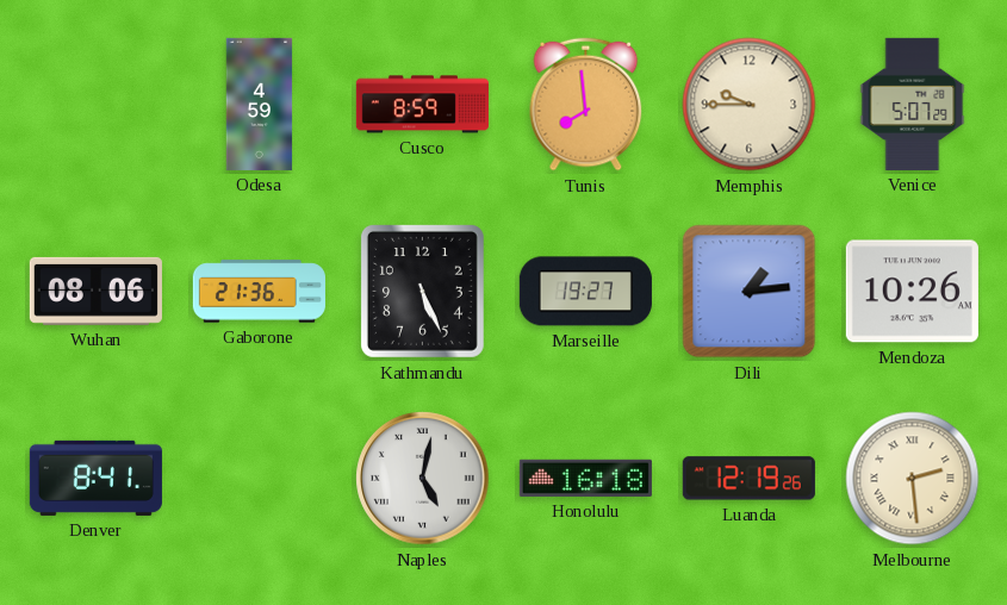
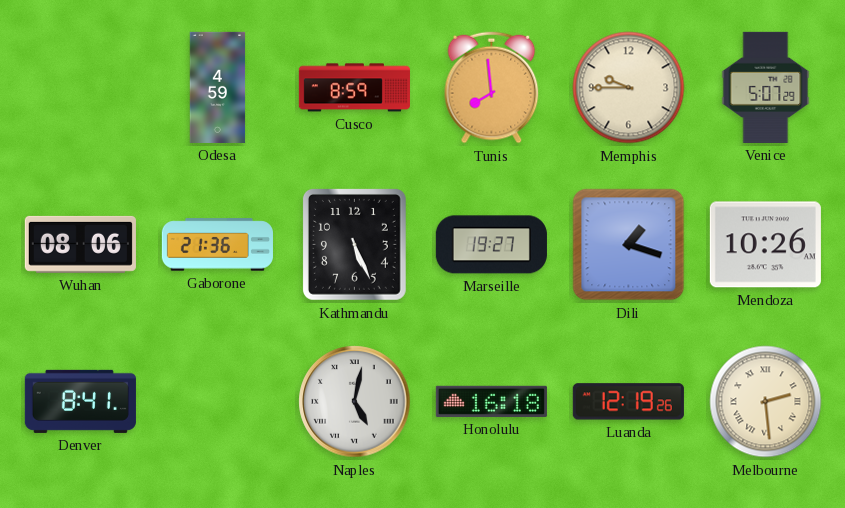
Dili: 1:14 -> 1:18
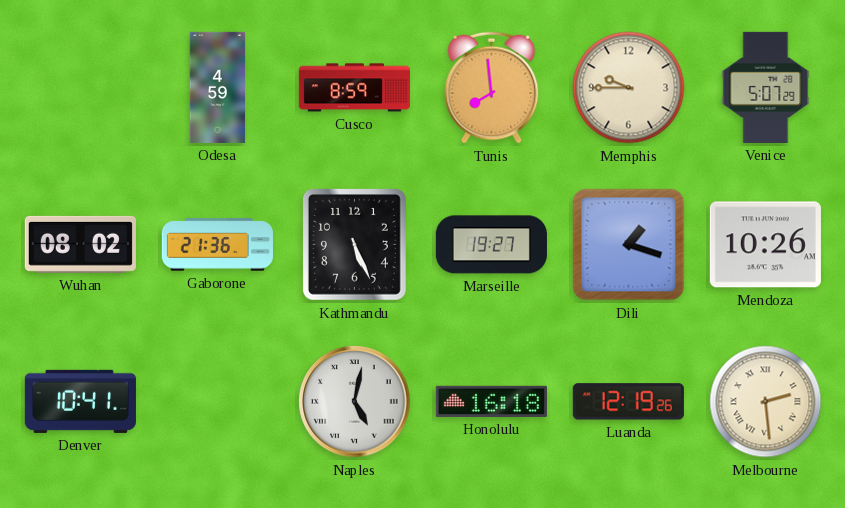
Wuhan: 08:06 -> 08:02
Denver: 8:41 -> 10:41
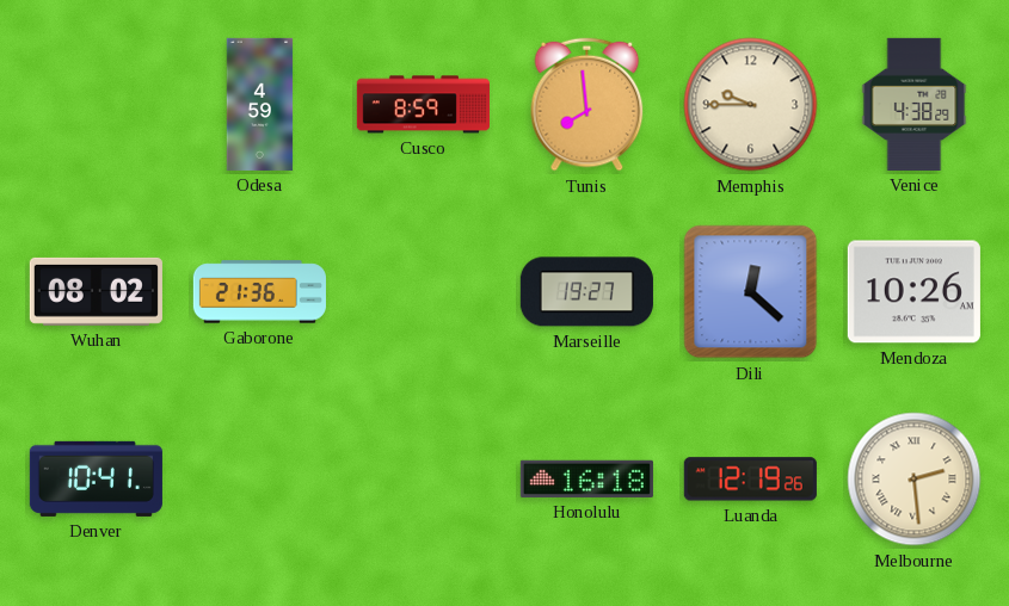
Venice: 5:07 -> 4:38
Kathmandu: 5:26 -> none
Dili: 1:18 -> 12:22
Naples: 5:02 -> none
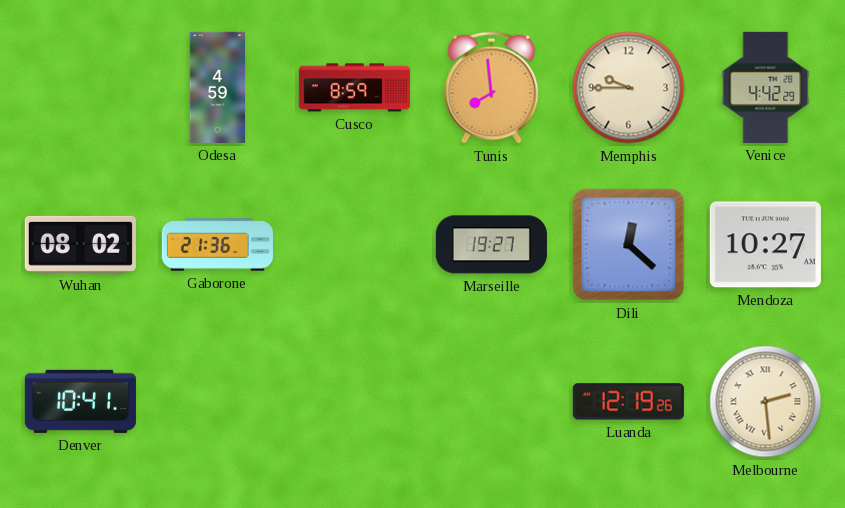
Venice: 4:38 -> 4:42
Mendoza: 10:26 -> 10:27
Honolulu: 16:18 -> none
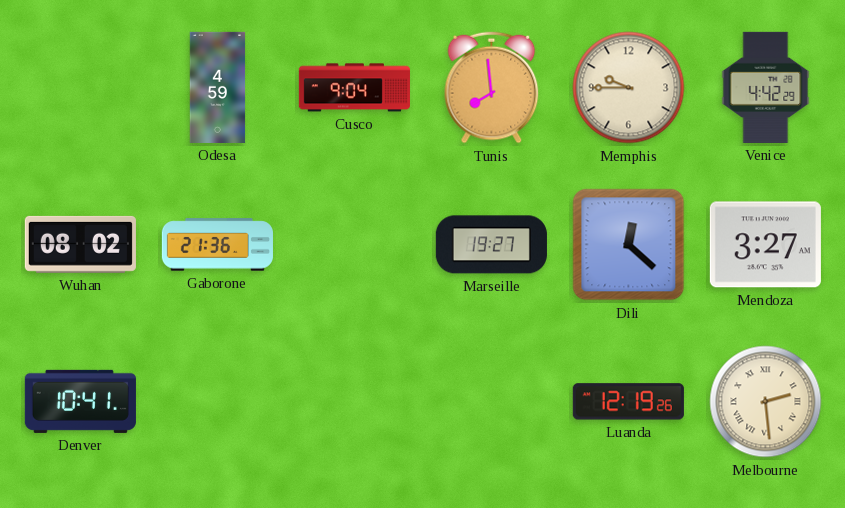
Cusco: 8:59 -> 9:04
Mendoza: 10:27 -> 3:27
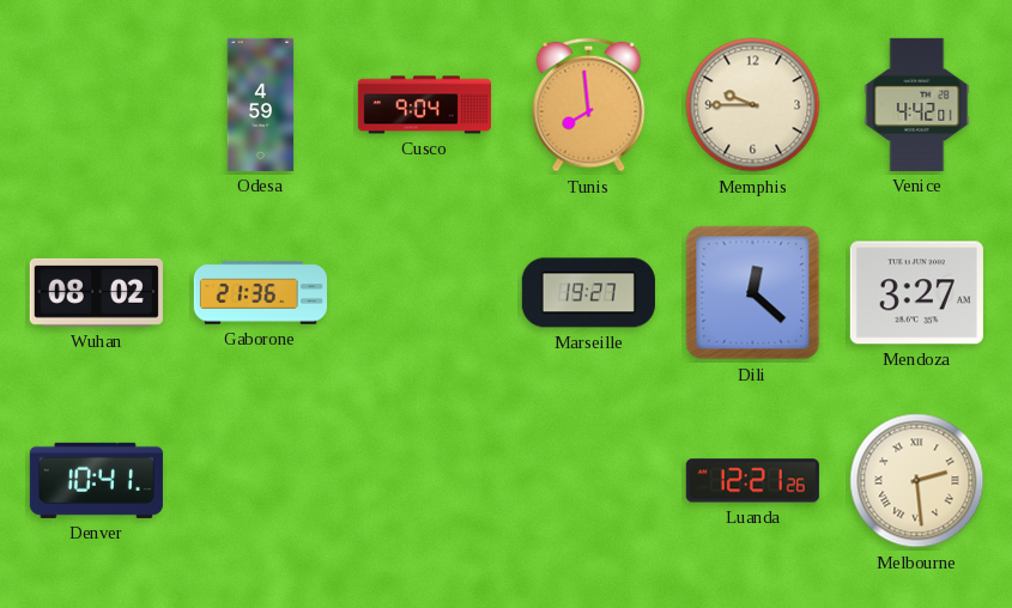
Venice: 4:42:29 -> 4:42:01
Luanda: 12:19 -> 12:21
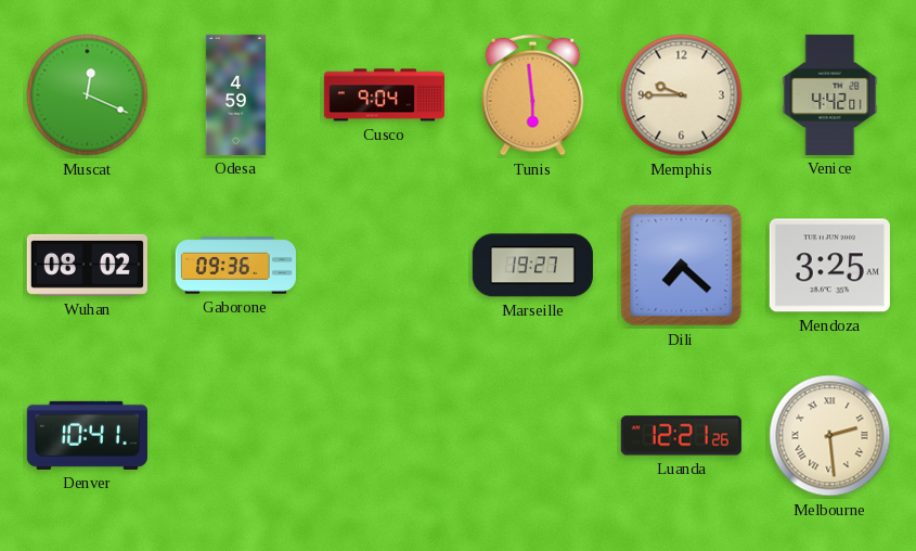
Muscat: none -> 12:19
Tunis: 7:59 -> 5:59
Gaborone: 21:36 -> 09:36
Dili: 12:22 -> 7:22
Mendoza: 3:27 -> 3:25
